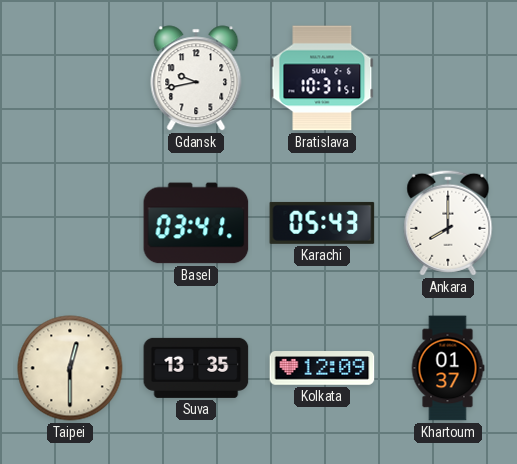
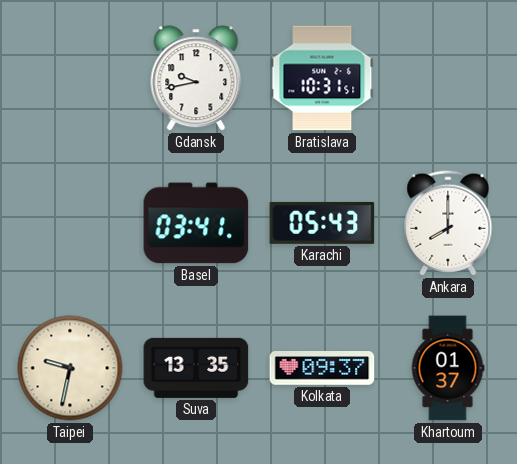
Taipei: 12:30 -> 9:32
Kolkata: 12:09 -> 09:37
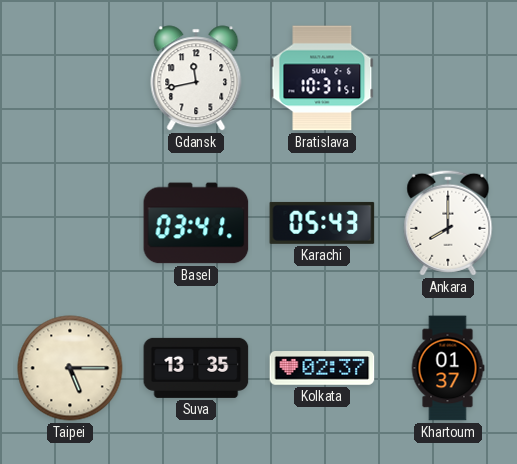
Gdansk: 9:43 -> 11:43
Taipei: 9:32 -> 5:15
Kolkata: 09:37 -> 02:37
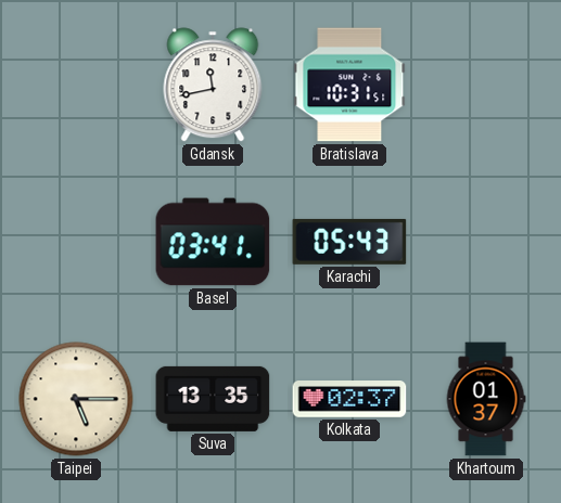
Ankara: 8:00 -> none
